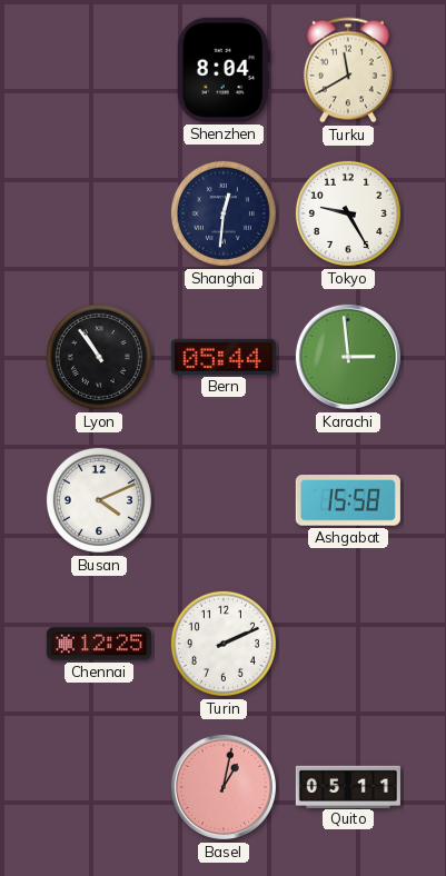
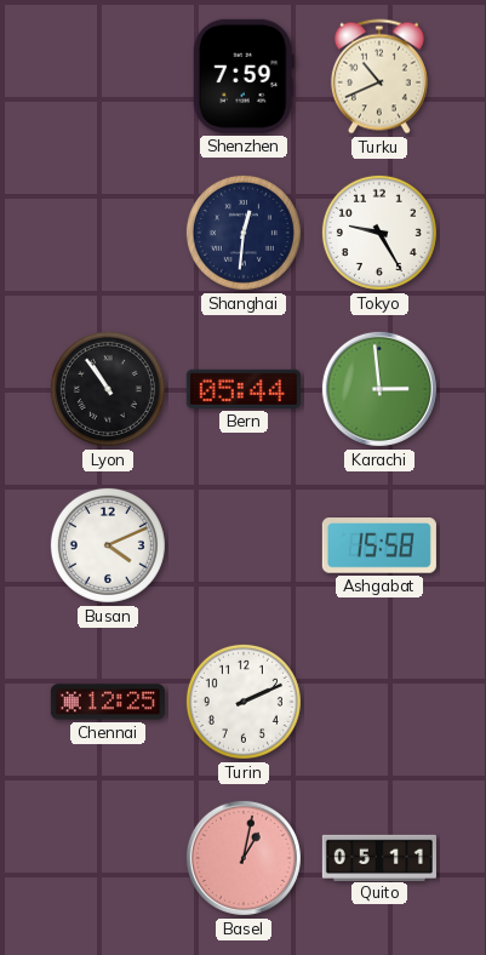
Shenzhen: 8:04 -> 7:59
Turku: 11:40 -> 10:41
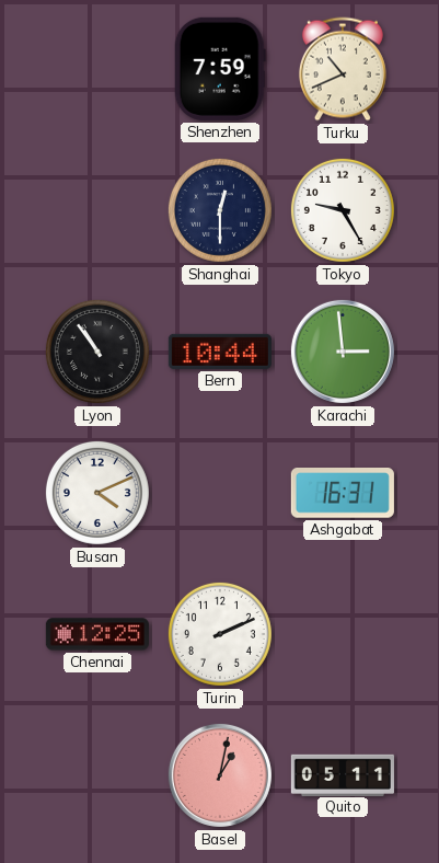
Shanghai: 12:31 -> 12:30
Bern: 05:44 -> 10:44
Ashgabat: 15:58 -> 16:31
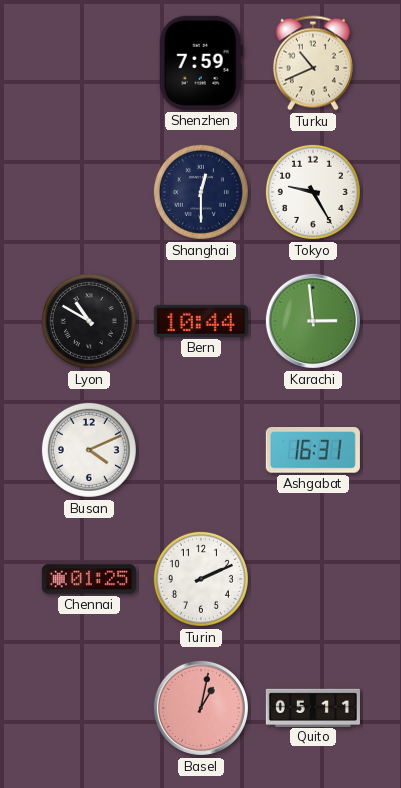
Lyon: 10:54 -> 10:50
Chennai: 12:25 -> 01:25
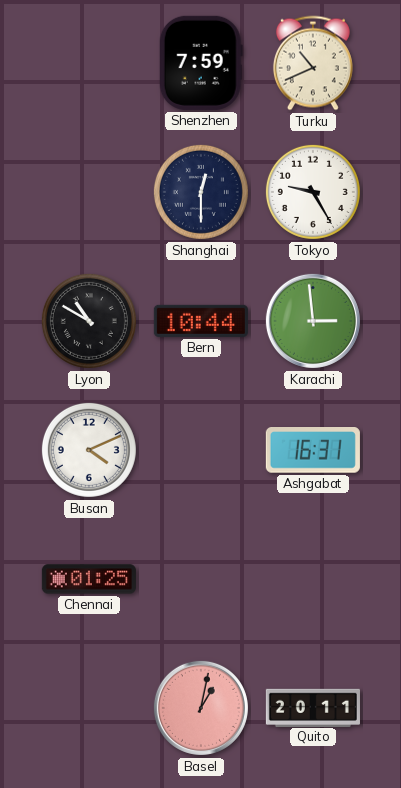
Turin: 2:11 -> none
Quito: 05:11 -> 20:11
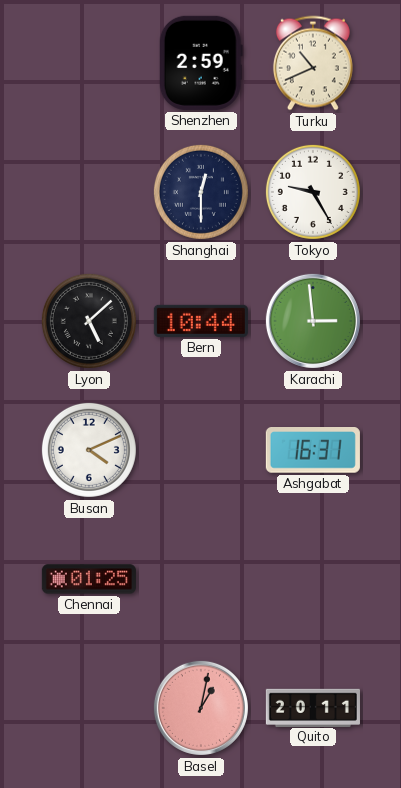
Shenzhen: 7:59 -> 2:59
Lyon: 10:50 -> 5:08
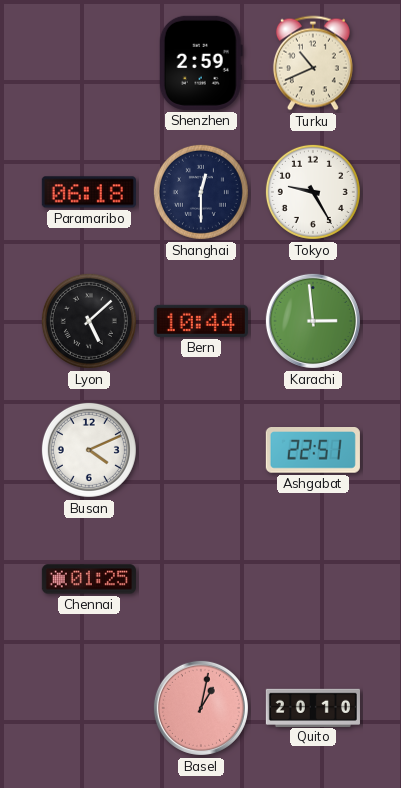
Paramaribo: none -> 06:18
Ashgabat: 16:31 -> 22:51
Quito: 20:11 -> 20:10
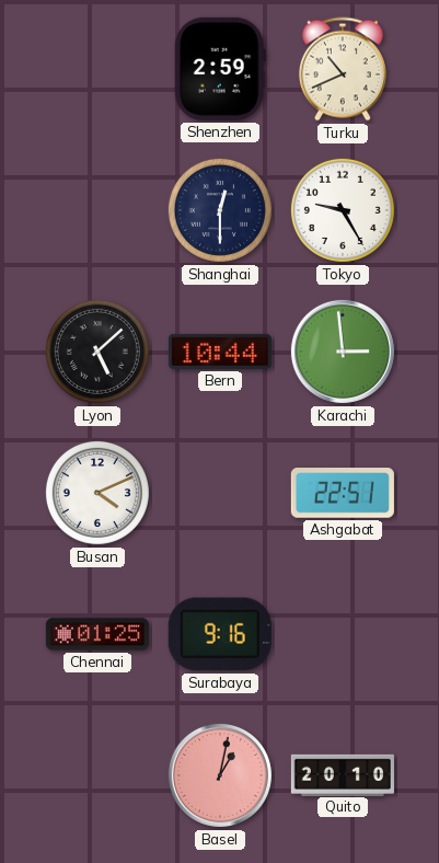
Paramaribo: 06:18 -> none
Surabaya: none -> 9:16
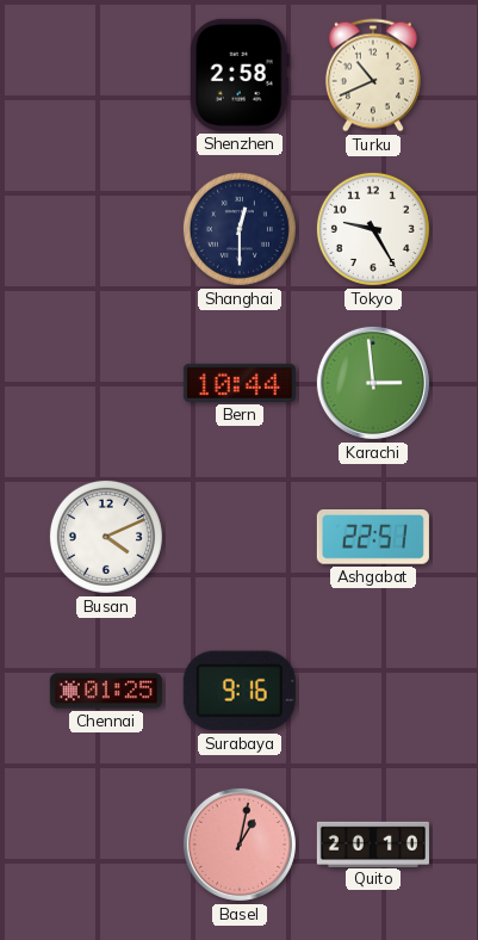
Shenzhen: 2:59 -> 2:58
Lyon: 5:08 -> none
